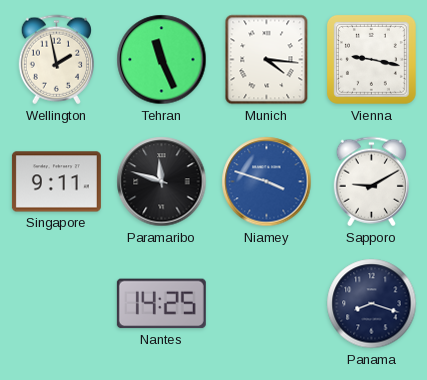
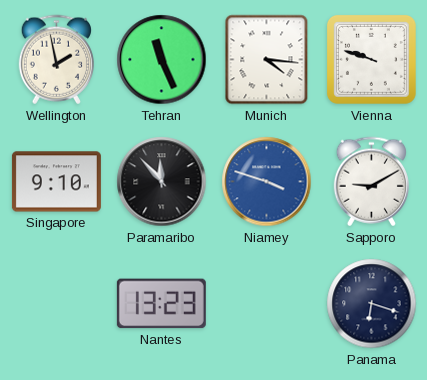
Vienna: 9:17 -> 9:48
Singapore: 9:11 -> 9:10
Paramaribo: 11:48 -> 11:53
Nantes: 14:25 -> 13:23
Panama: 8:18 -> 6:18
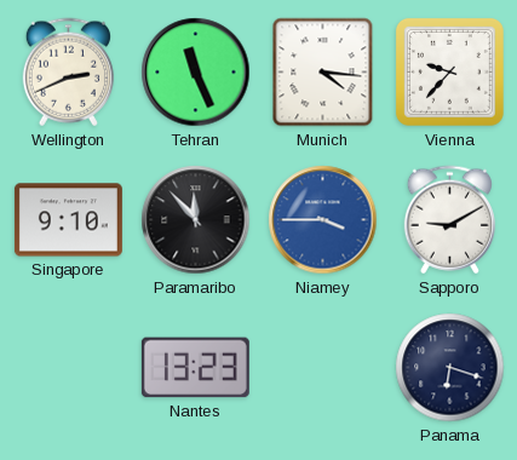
Wellington: 1:58 -> 2:41
Vienna: 9:48 -> 9:37
Niamey: 3:48 -> 3:45
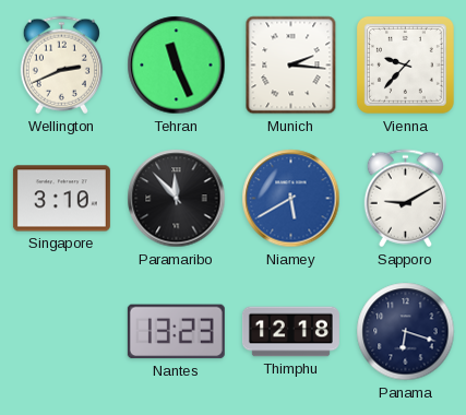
Munich: 4:16 -> 2:16
Singapore: 9:10 -> 3:10
Niamey: 3:45 -> 5:40
Thimphu: none -> 12:18
